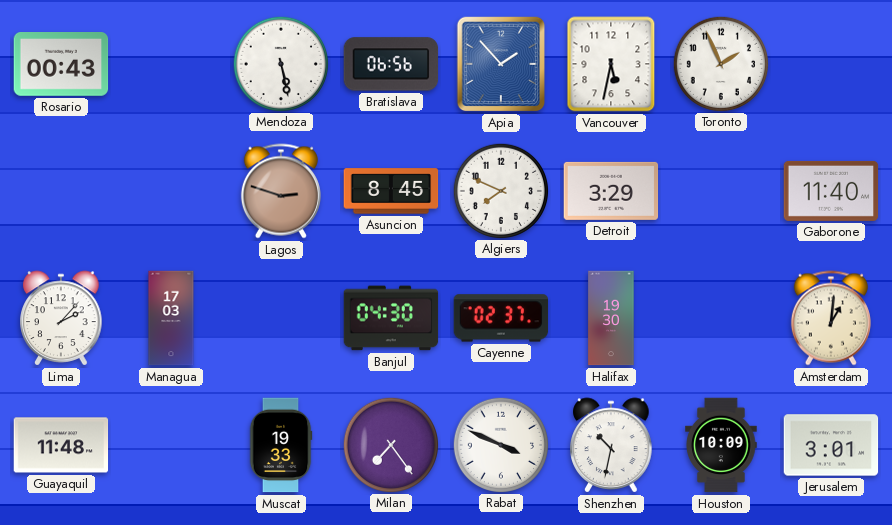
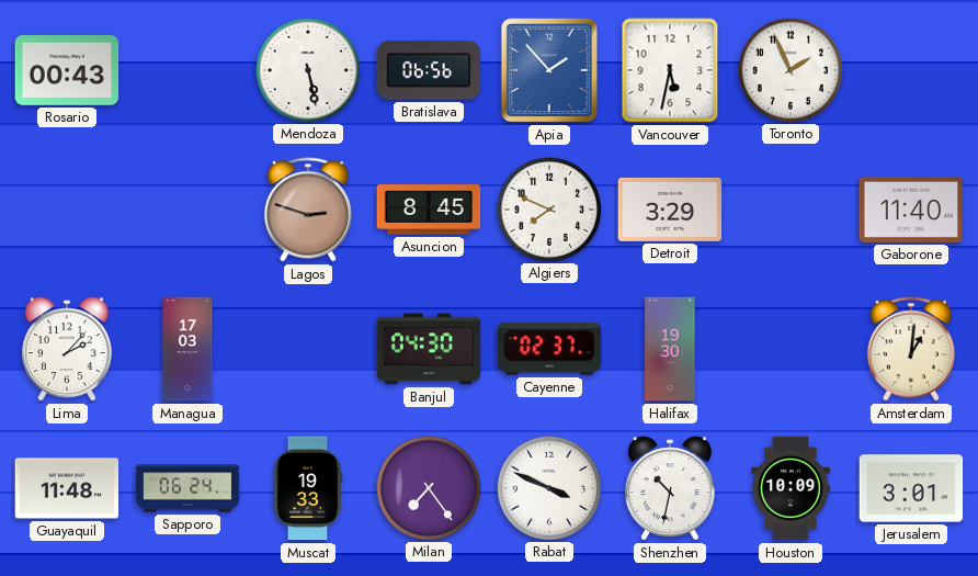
Sapporo: none -> 06:24
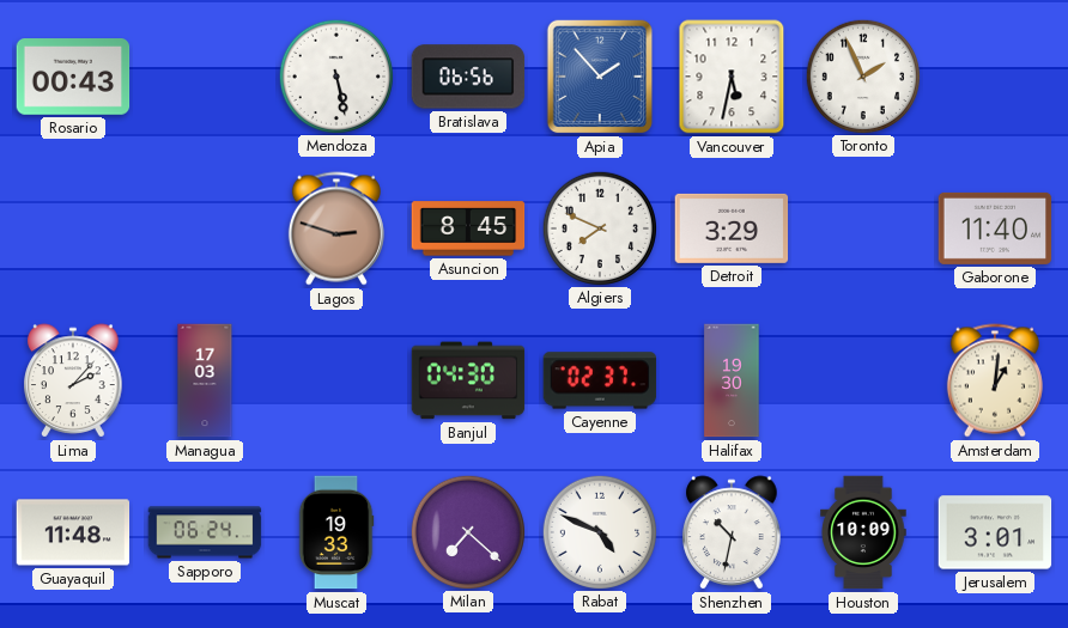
Milan: 7:24 -> 7:22
Rabat: 3:49 -> 4:49
